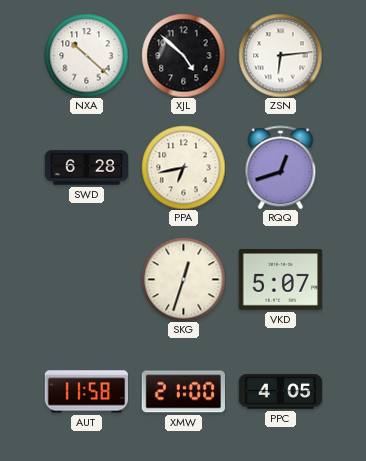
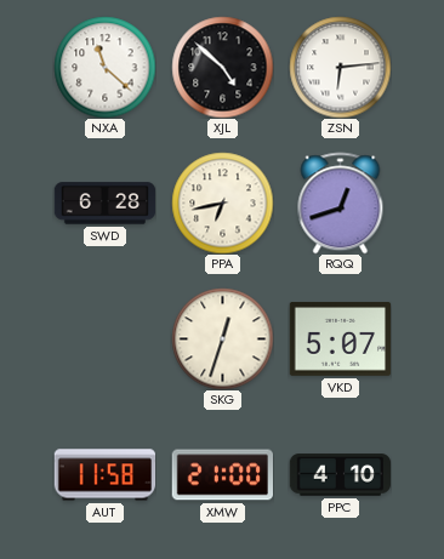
NXA: 10:22 -> 11:22
PPC: 4:05 -> 4:10
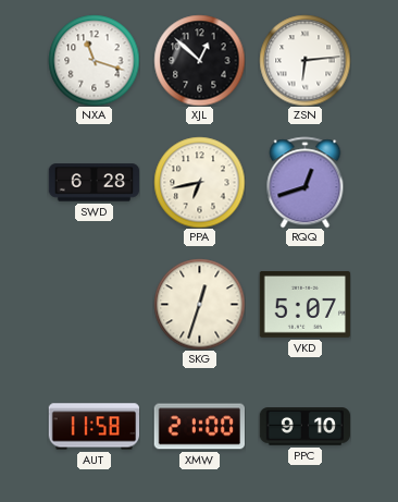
NXA: 11:22 -> 11:18
XJL: 4:52 -> 12:52
PPC: 4:10 -> 9:10
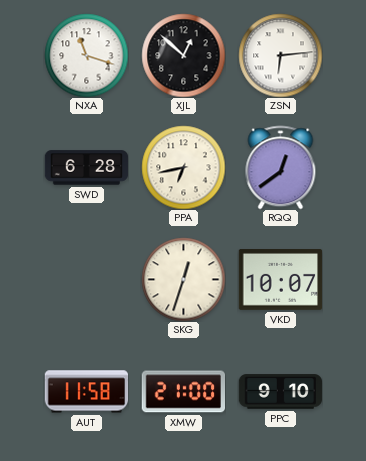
RQQ: 12:42 -> 12:39
VKD: 5:07 -> 10:07
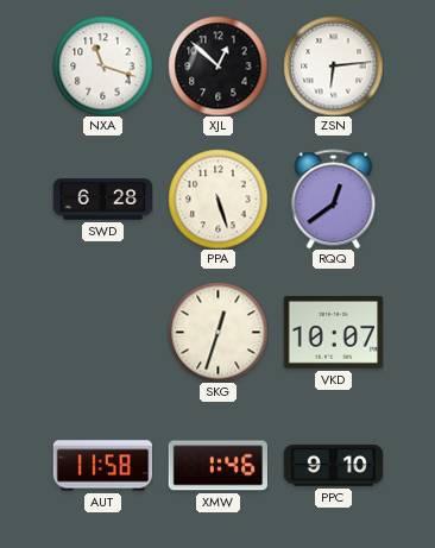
PPA: 6:43 -> 5:27
XMW: 21:00 -> 1:46
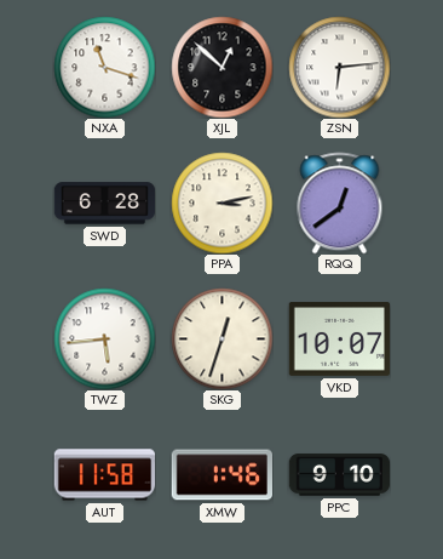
PPA: 5:27 -> 3:13
TWZ: none -> 5:44
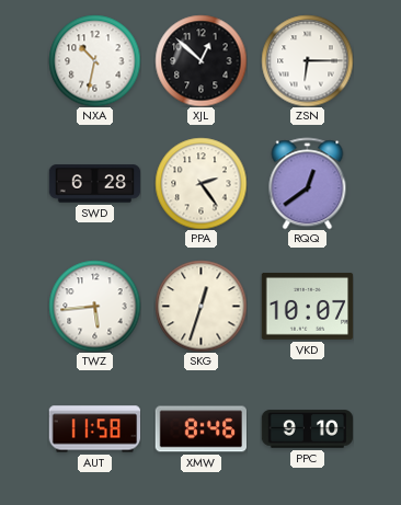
NXA: 11:18 -> 10:32
ZSN: 6:14 -> 6:15
PPA: 3:13 -> 2:24
XMW: 1:46 -> 8:46
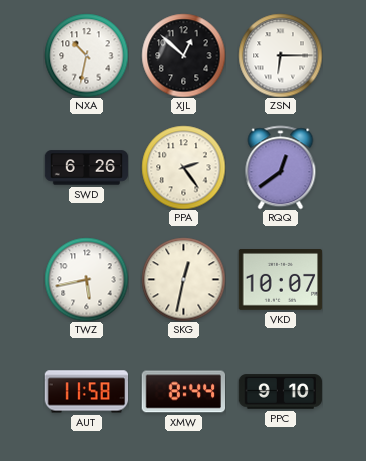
SWD: 6:28 -> 6:26
TWZ: 5:44 -> 5:43
SKG: 12:33 -> 12:32
XMW: 8:46 -> 8:44
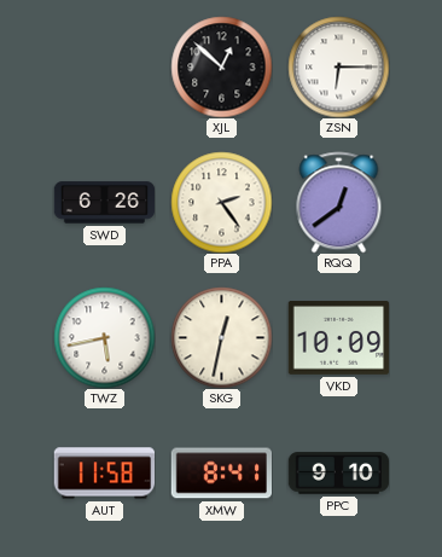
NXA: 10:32 -> none
VKD: 10:07 -> 10:09
XMW: 8:44 -> 8:41
